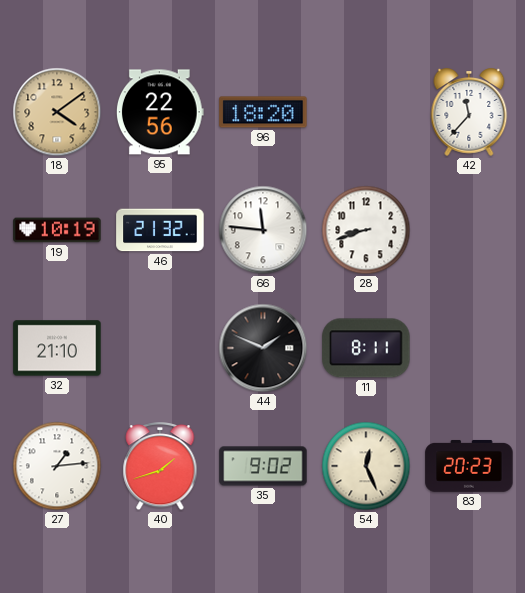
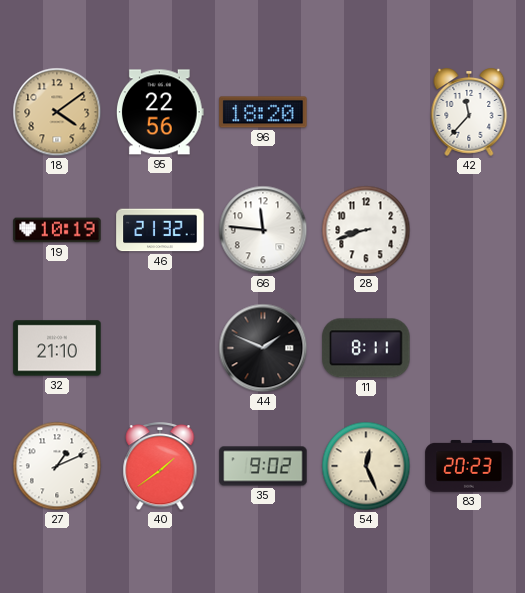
27: 1:14 -> 1:11
40: 1:42 -> 1:39
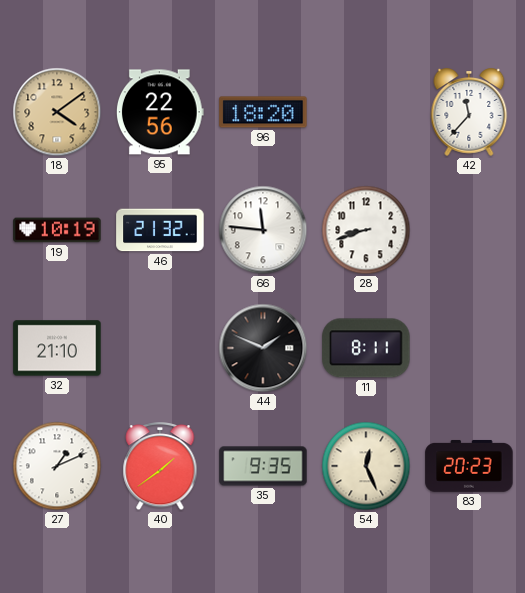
35: 9:02 -> 9:35
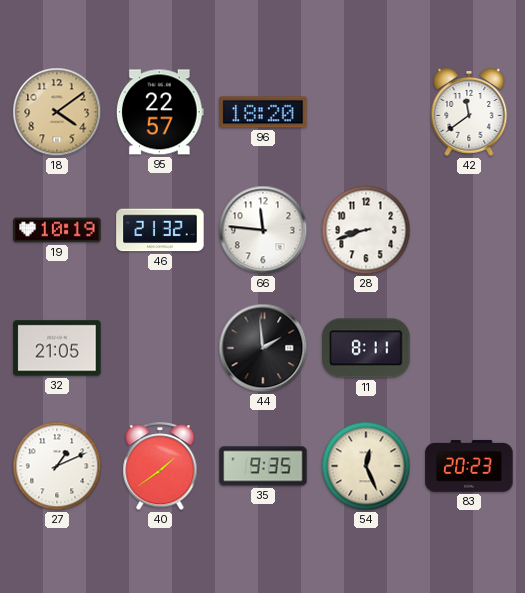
95: 22:56 -> 22:57
42: 11:37 -> 11:39
32: 21:10 -> 21:05
44: 1:49 -> 1:59
